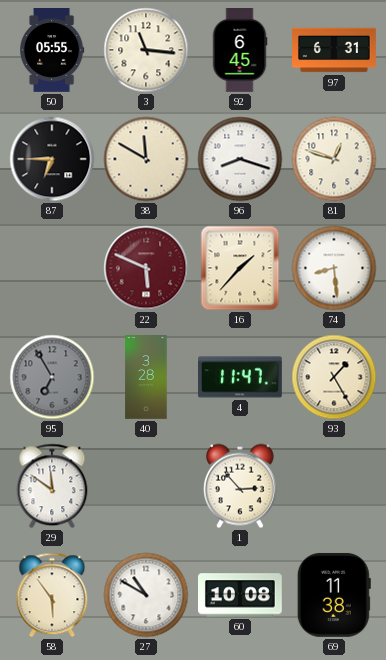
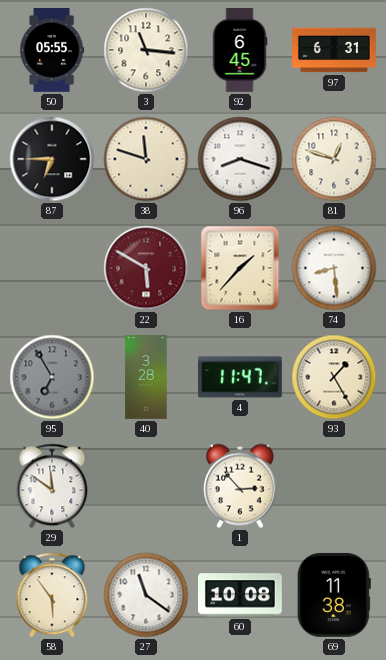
38: 11:50 -> 11:48
22: 5:49 -> 5:50
27: 10:50 -> 11:21
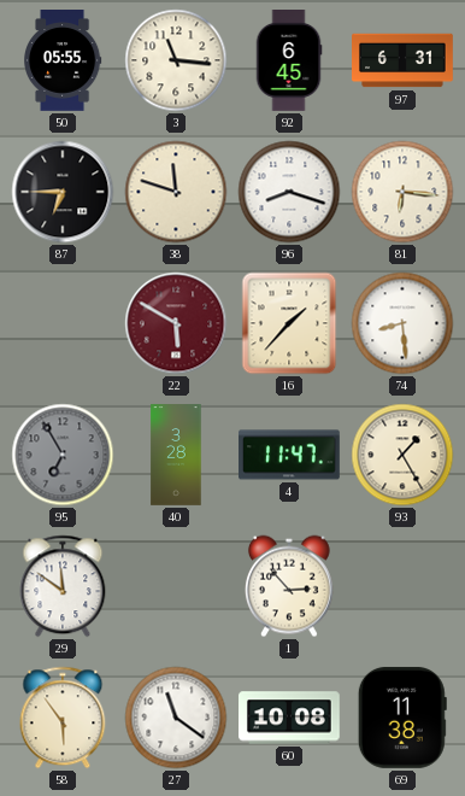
81: 12:48 -> 6:16
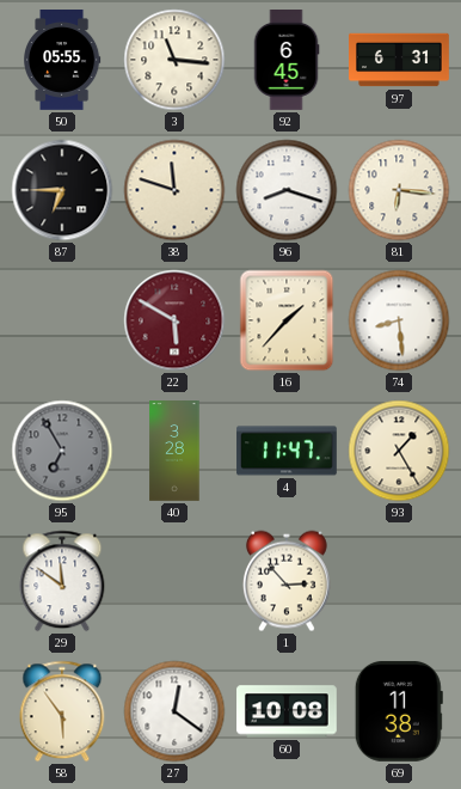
27: 11:21 -> 12:21
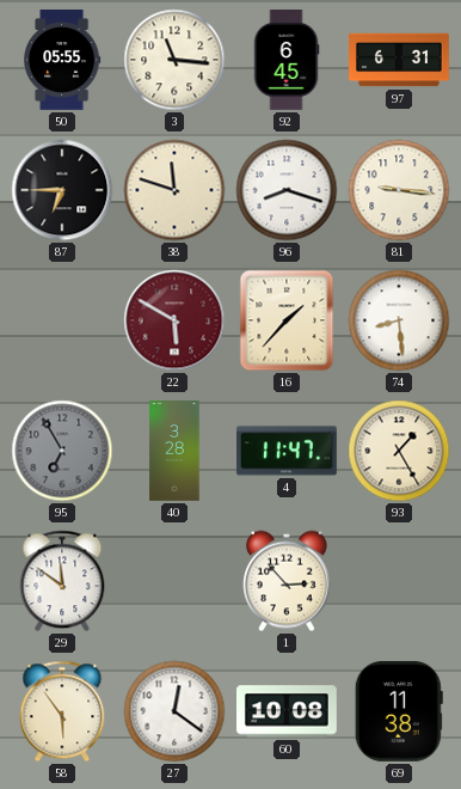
81: 6:16 -> 9:16
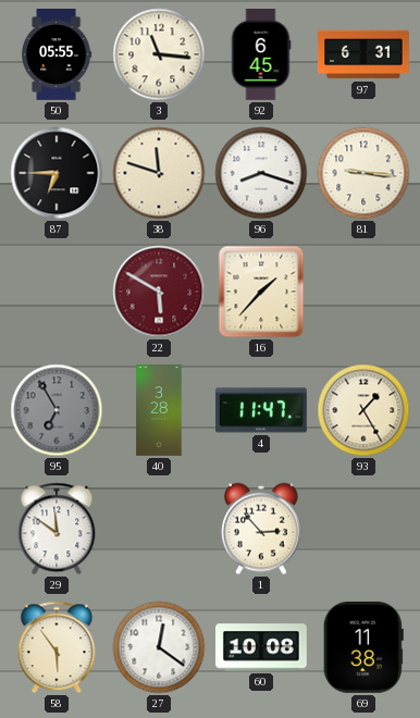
74: 8:29 -> none
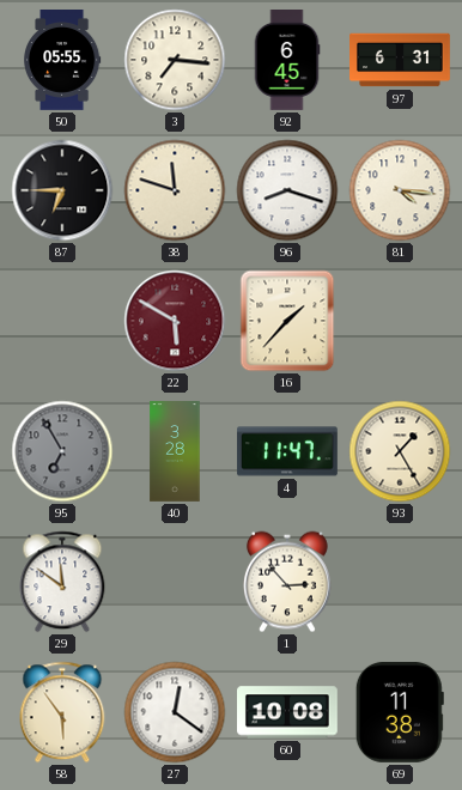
3: 11:16 -> 7:16
81: 9:16 -> 4:16
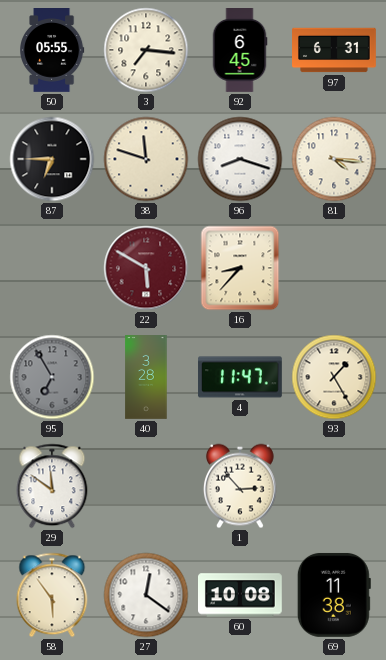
16: 1:37 -> 8:37
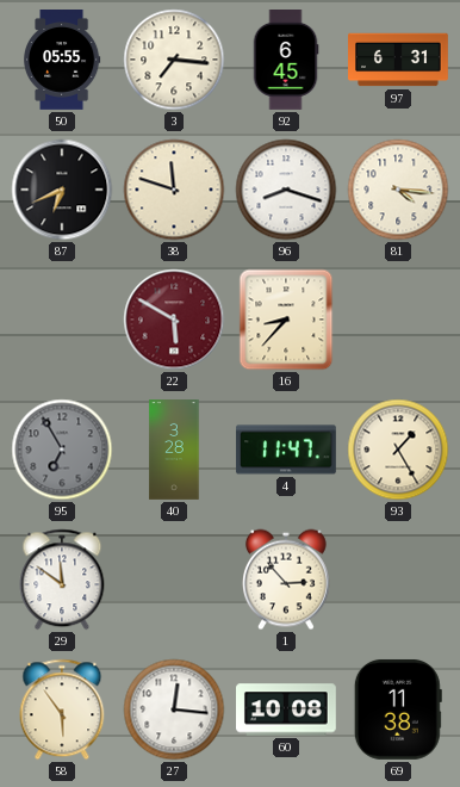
87: 6:45 -> 6:41
27: 12:21 -> 12:16
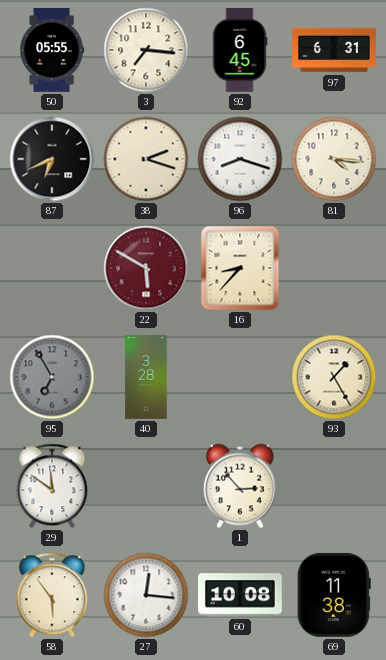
38: 11:48 -> 2:18
4: 11:47 -> none
